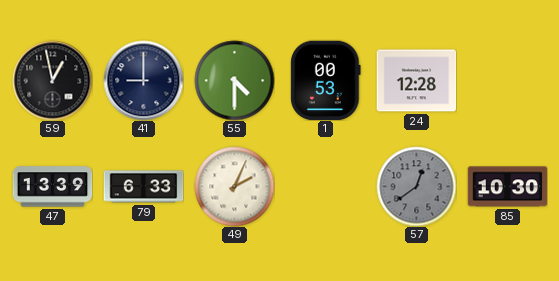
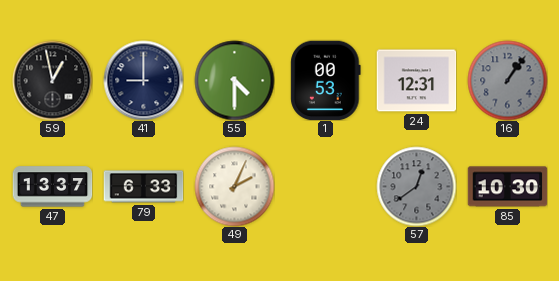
24: 12:28 -> 12:31
16: none -> 1:06
47: 13:39 -> 13:37
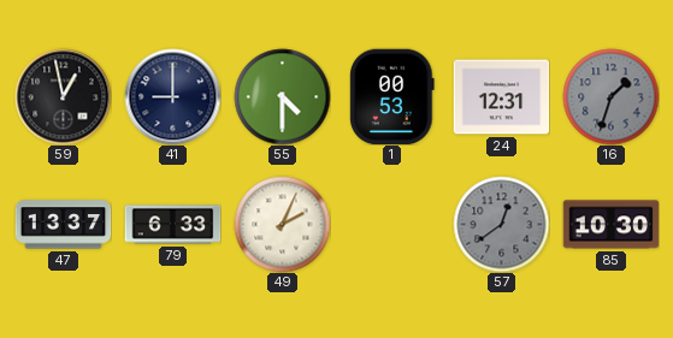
16: 1:06 -> 1:33
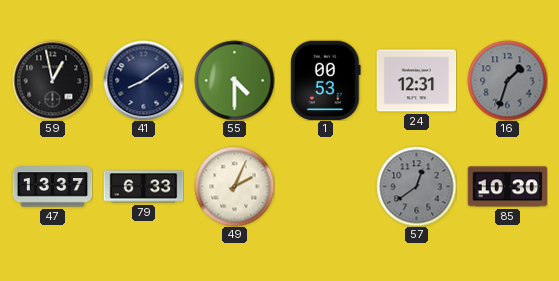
41: 9:00 -> 8:09
